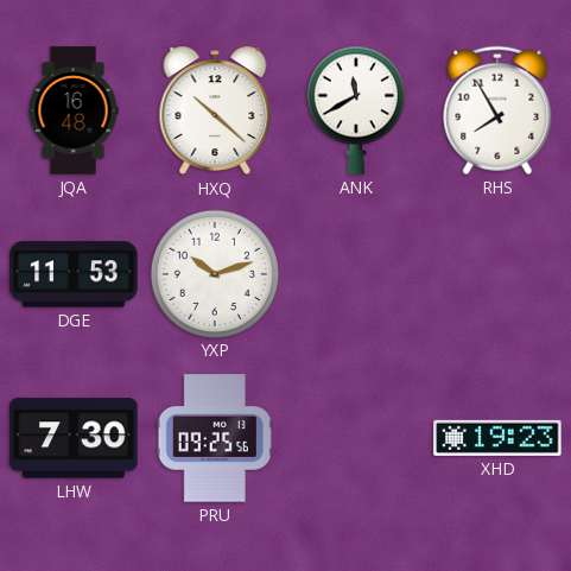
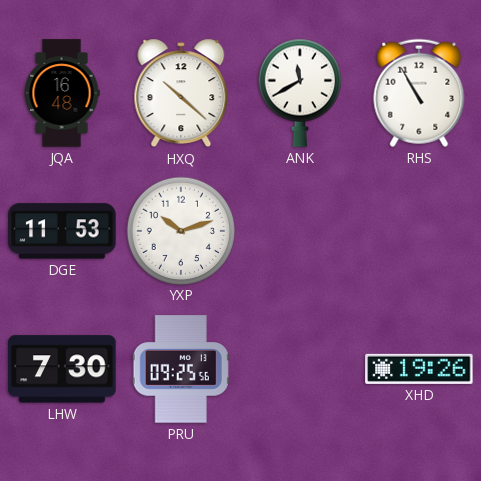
RHS: 7:55 -> 10:55
XHD: 19:23 -> 19:26
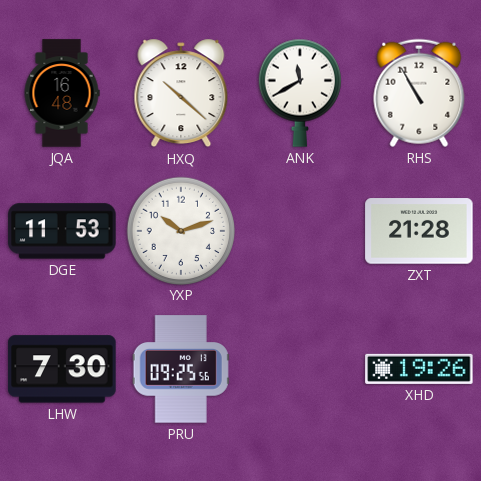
ZXT: none -> 21:28
